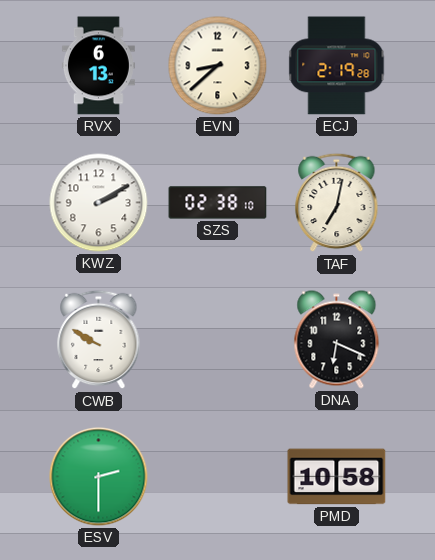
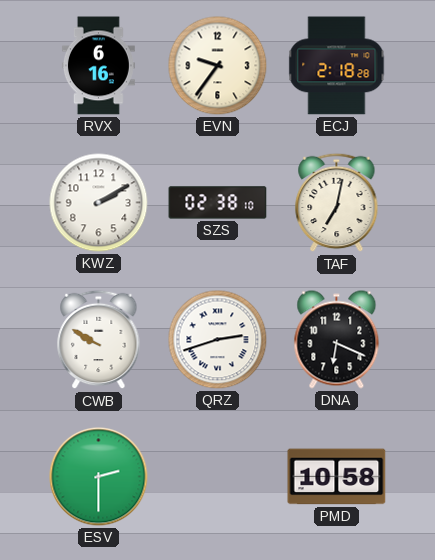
RVX: 6:13 -> 6:16
EVN: 8:38 -> 9:36
ECJ: 2:19 -> 2:18
QRZ: none -> 2:42
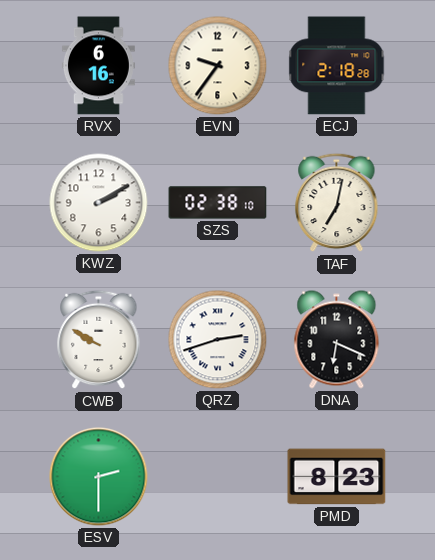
PMD: 10:58 -> 8:23
